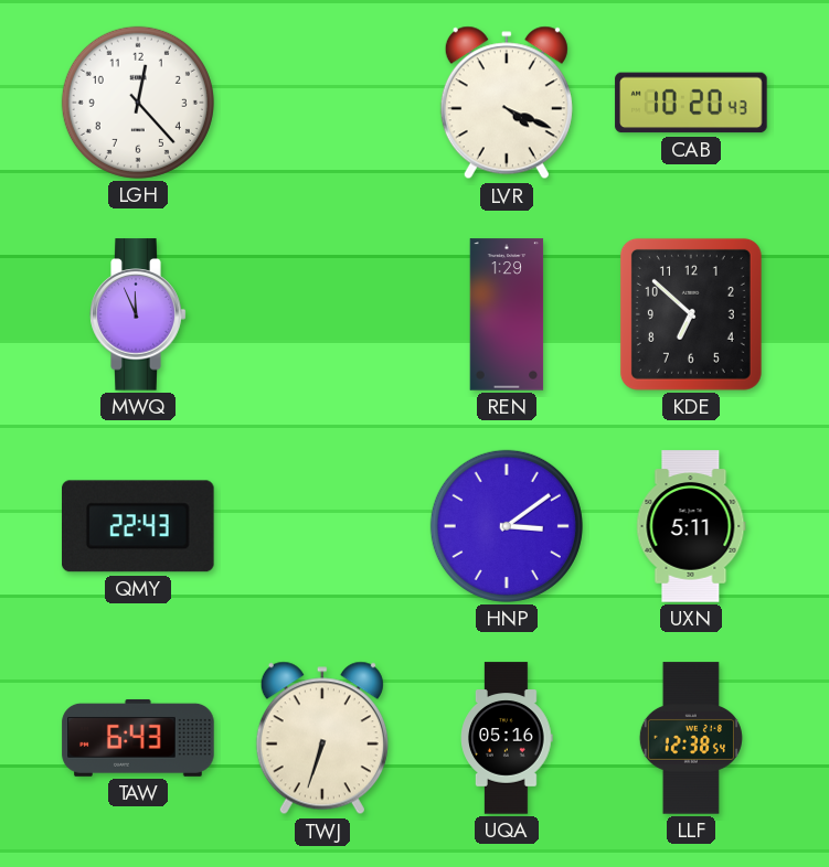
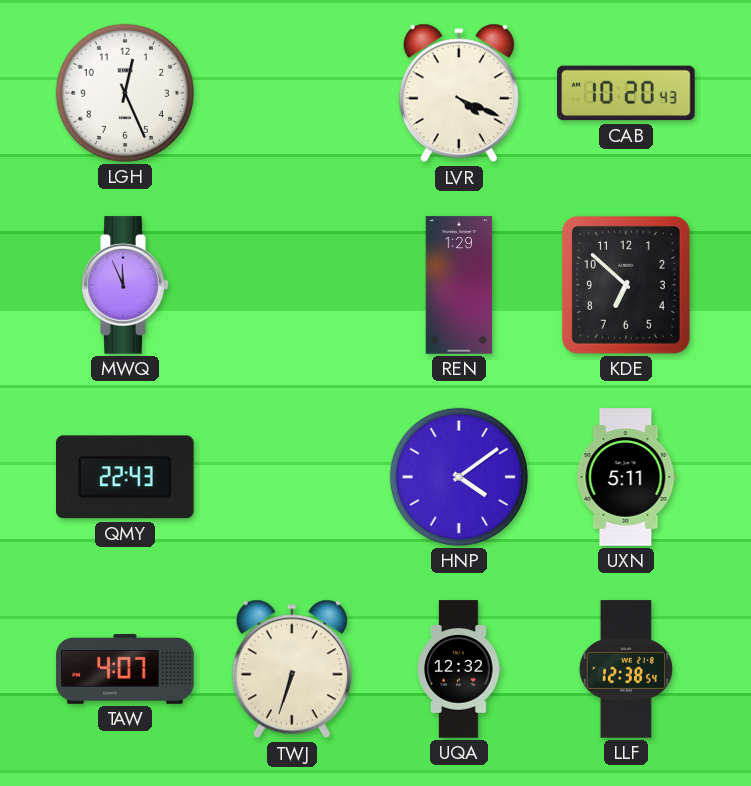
LGH: 12:23 -> 12:26
HNP: 3:09 -> 4:09
TAW: 6:43 -> 4:07
UQA: 05:16 -> 12:32
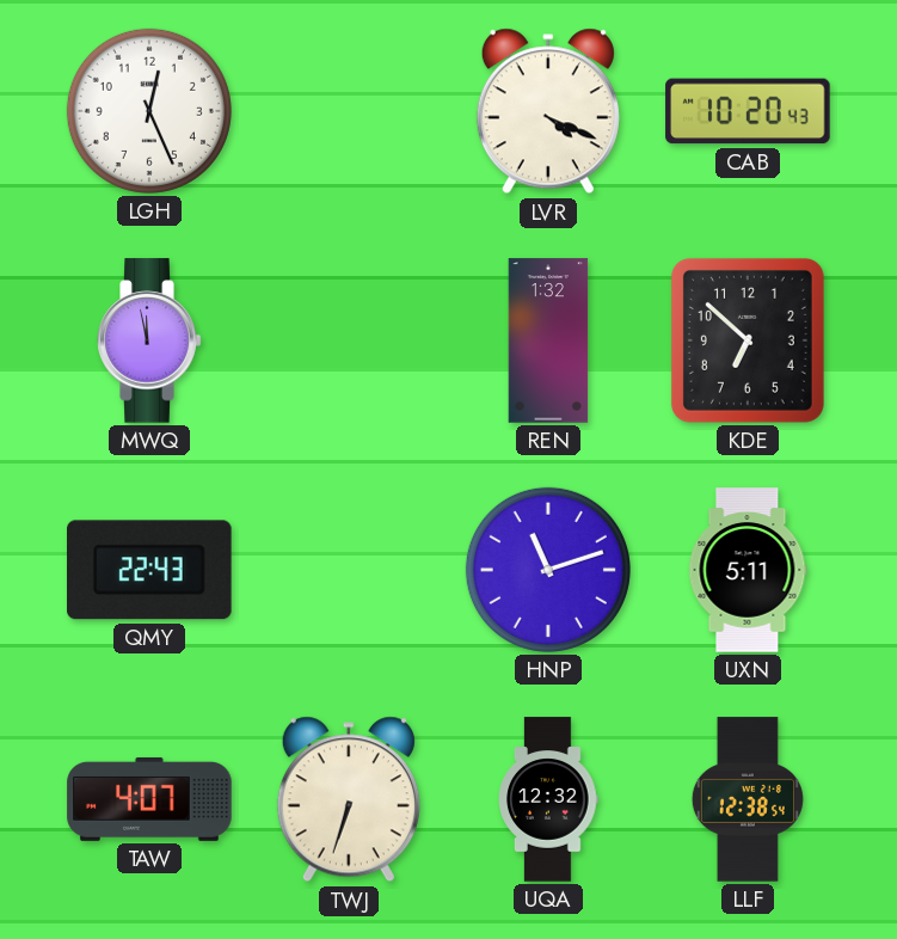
MWQ: 11:56 -> 11:58
REN: 1:29 -> 1:32
HNP: 4:09 -> 11:12
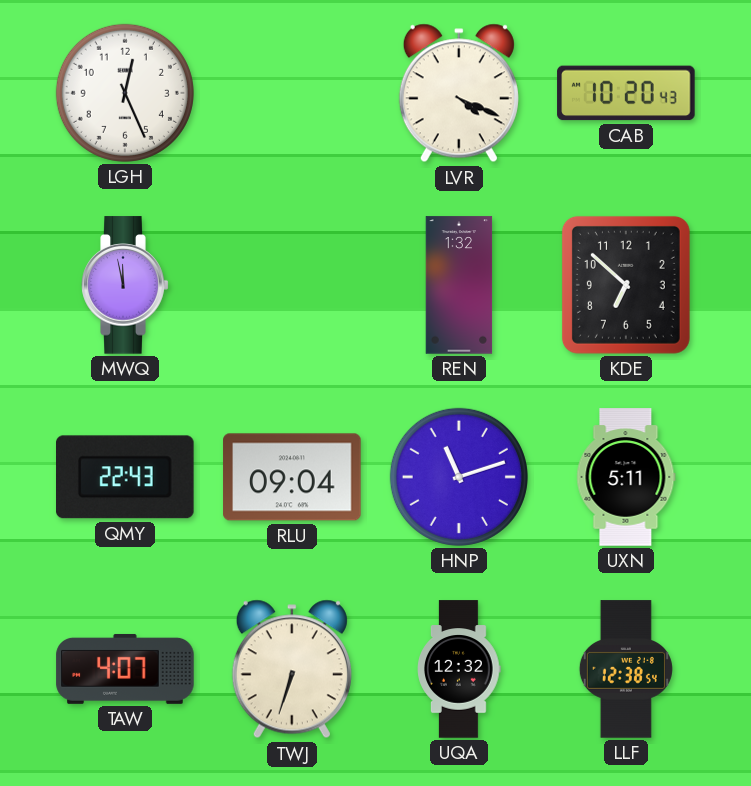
RLU: none -> 09:04
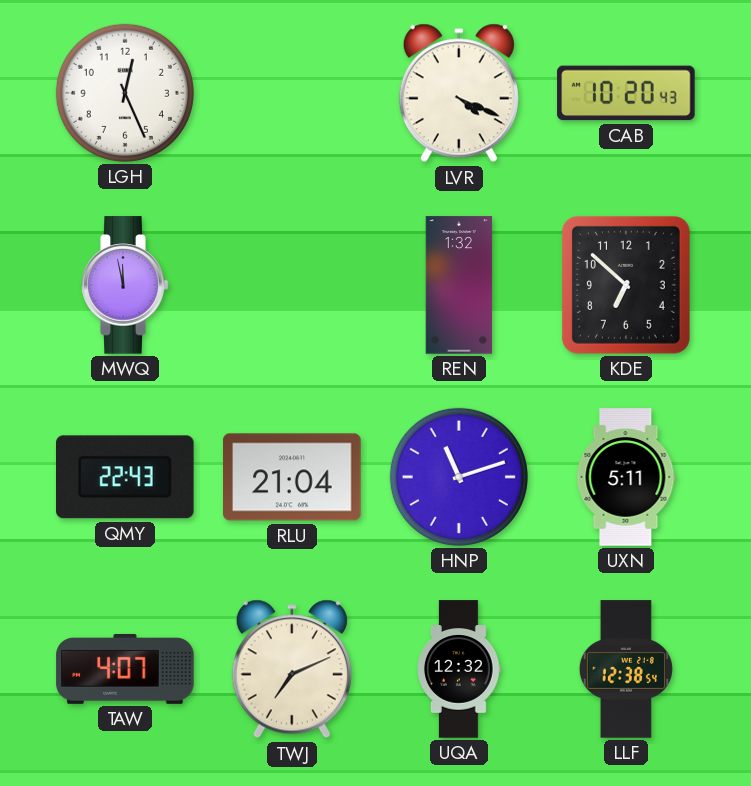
RLU: 09:04 -> 21:04
TWJ: 6:33 -> 7:11
